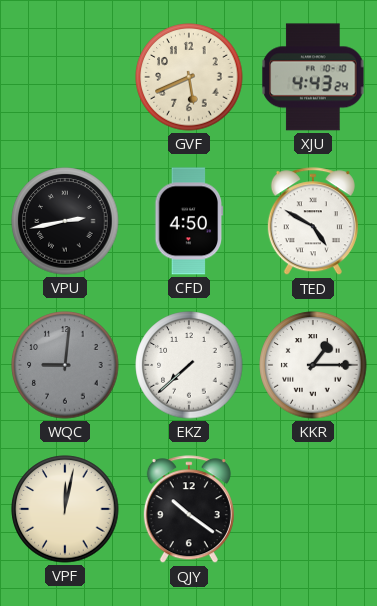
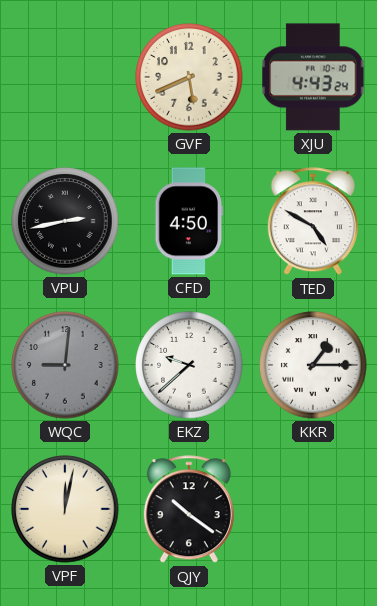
EKZ: 7:38 -> 9:38
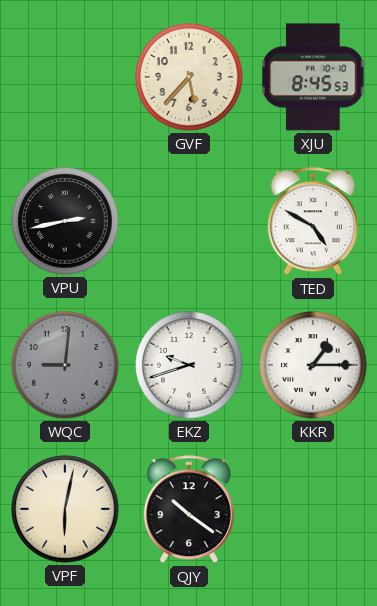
GVF: 5:41 -> 5:37
XJU: 4:43 -> 8:45
CFD: 4:50 -> none
EKZ: 9:38 -> 9:42
VPF: 12:02 -> 6:02
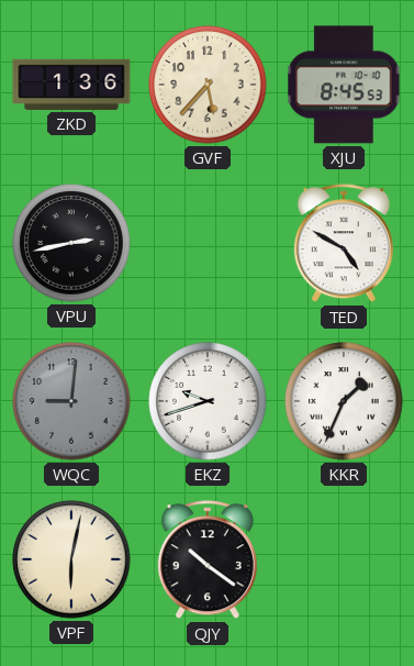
ZKD: none -> 1:36
KKR: 1:15 -> 1:34
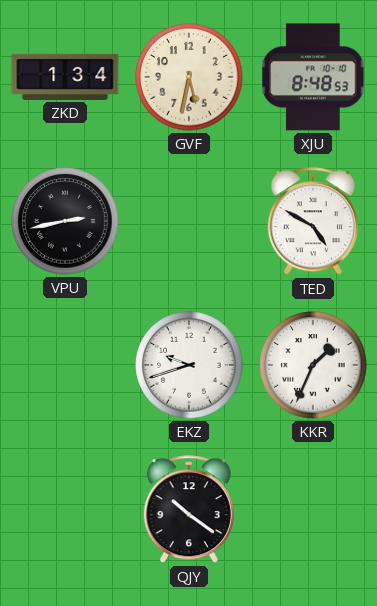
ZKD: 1:36 -> 1:34
GVF: 5:37 -> 5:32
XJU: 8:45 -> 8:48
WQC: 9:01 -> none
VPF: 6:02 -> none
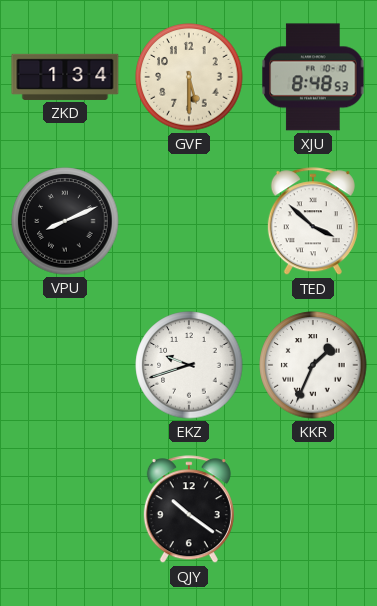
GVF: 5:32 -> 5:30
VPU: 2:43 -> 8:11
TED: 4:50 -> 3:52
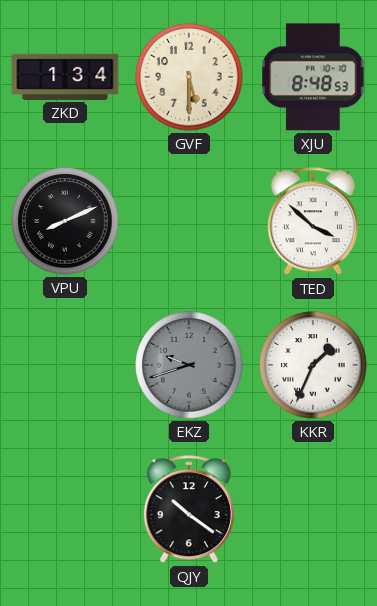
EKZ dial: white -> grey
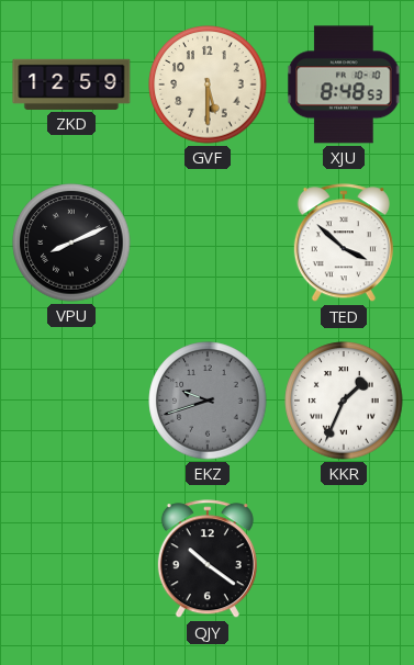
ZKD: 1:34 -> 12:59
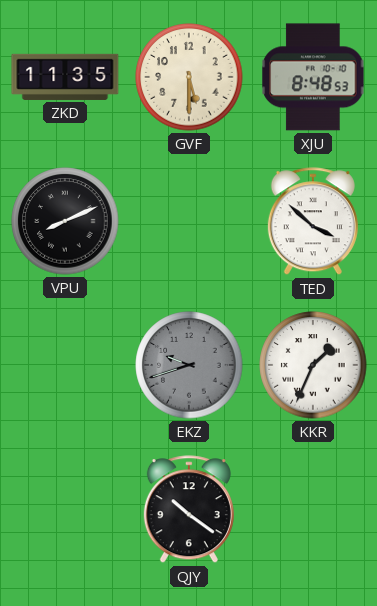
ZKD: 12:59 -> 11:35
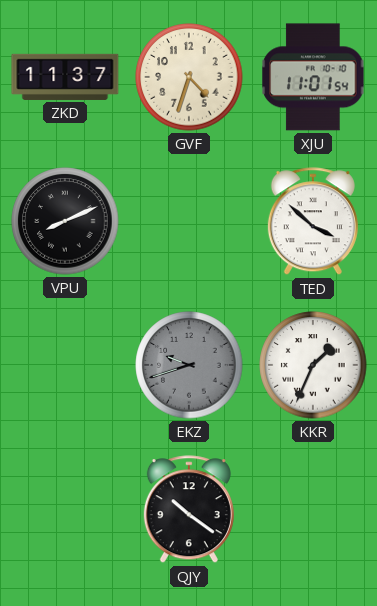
ZKD: 11:35 -> 11:37
GVF: 5:30 -> 4:33
XJU: 8:48 -> 11:01
